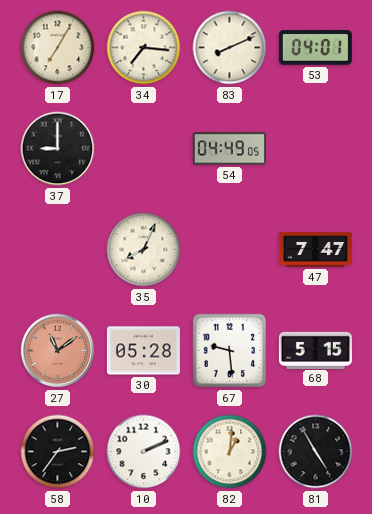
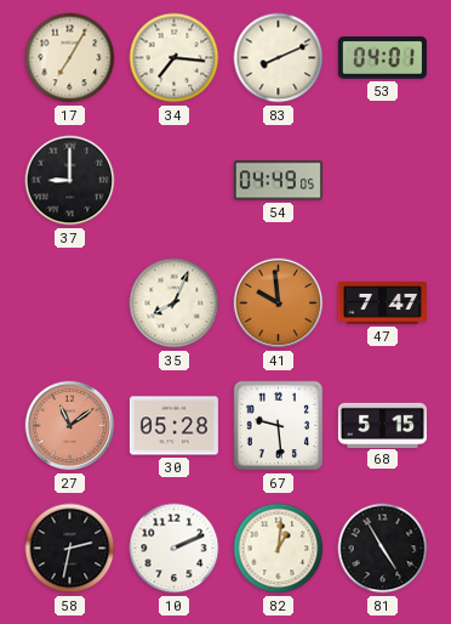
41: none -> 9:59
58: 2:36 -> 2:32
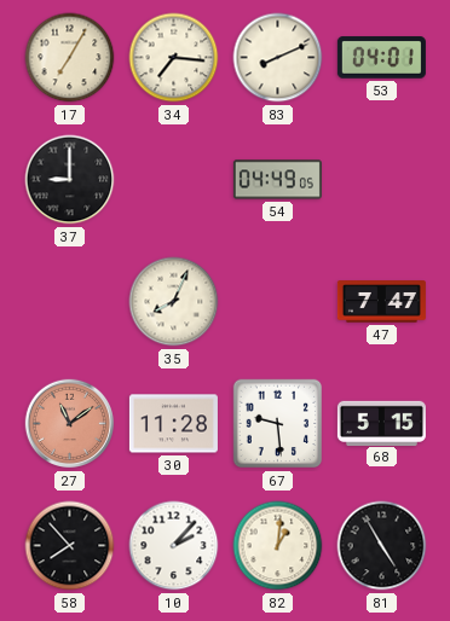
41: 9:59 -> none
30: 05:28 -> 11:28
58: 2:32 -> 7:53
10: 2:11 -> 2:07
